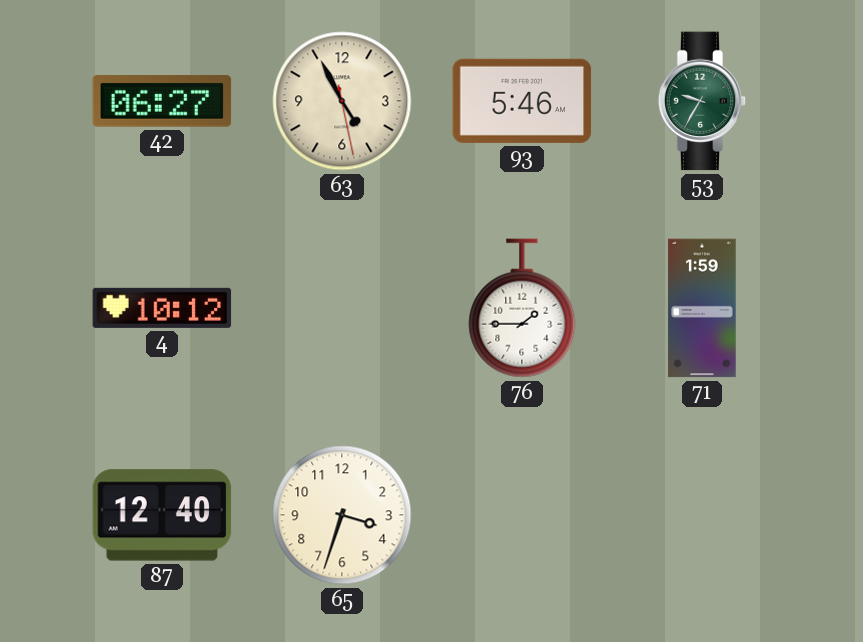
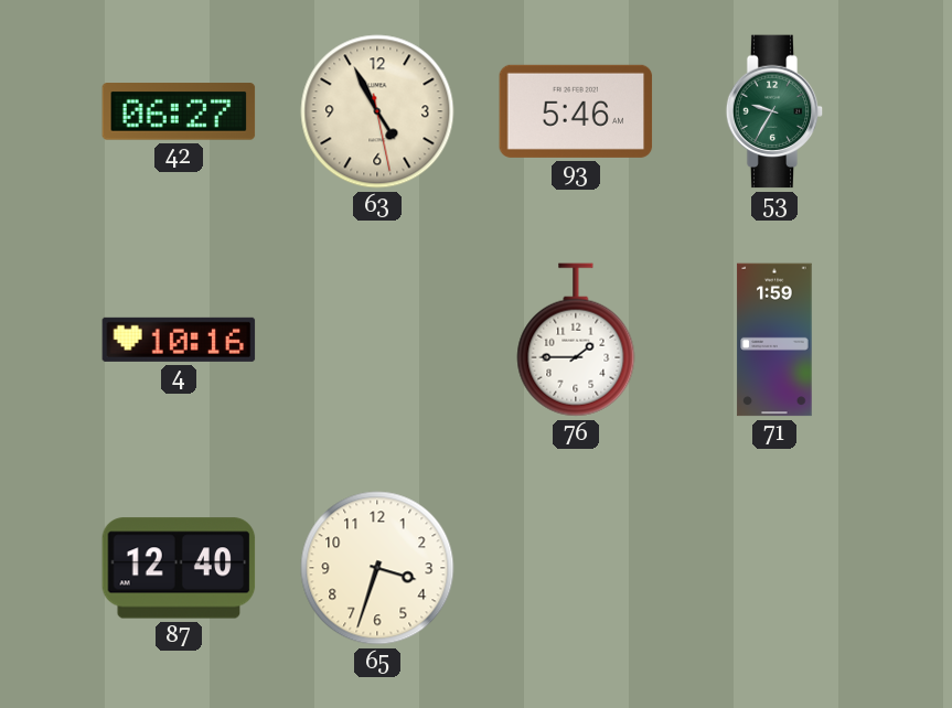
4: 10:12 -> 10:16
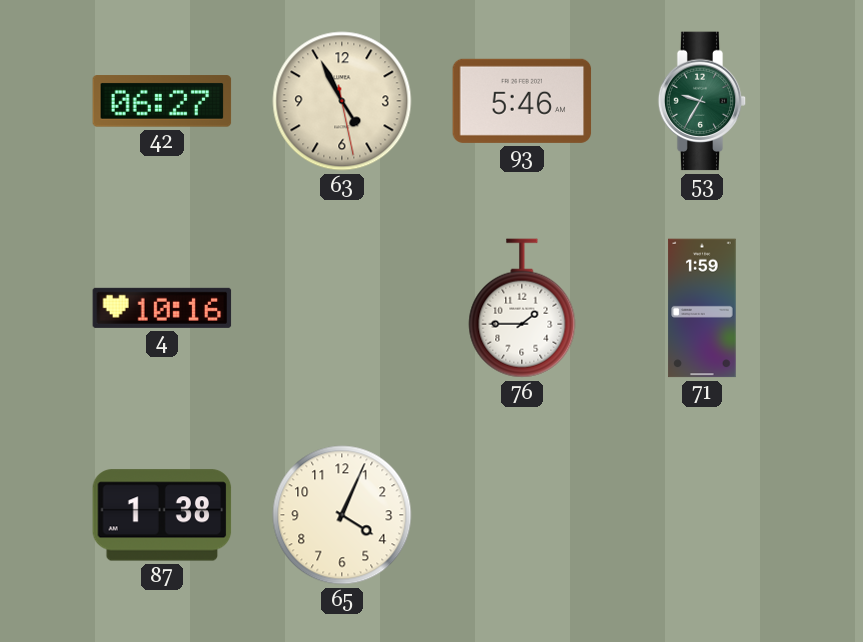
87: 12:40 -> 1:38
65: 3:33 -> 4:04
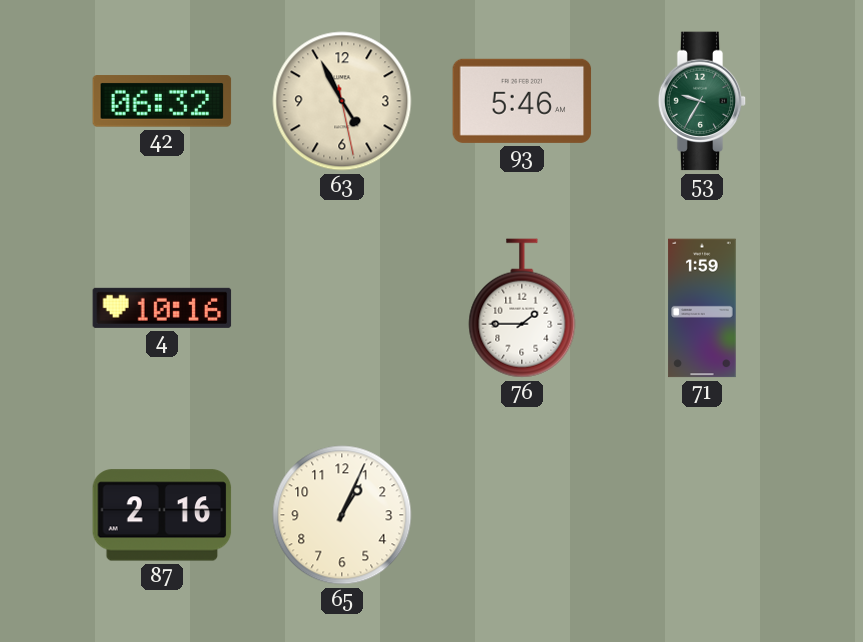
42: 06:27 -> 06:32
87: 1:38 -> 2:16
65: 4:04 -> 1:04
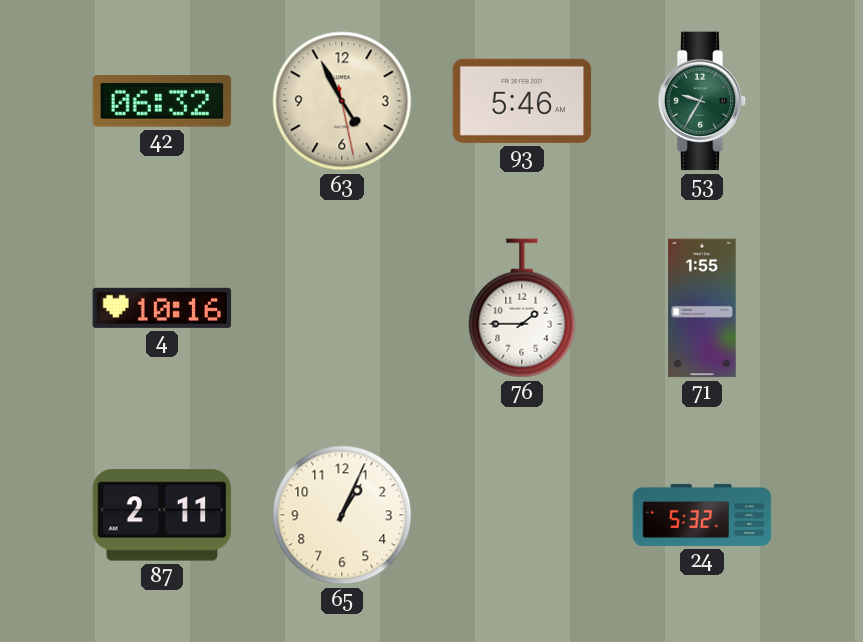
71: 1:59 -> 1:55
87: 2:16 -> 2:11
24: none -> 5:32
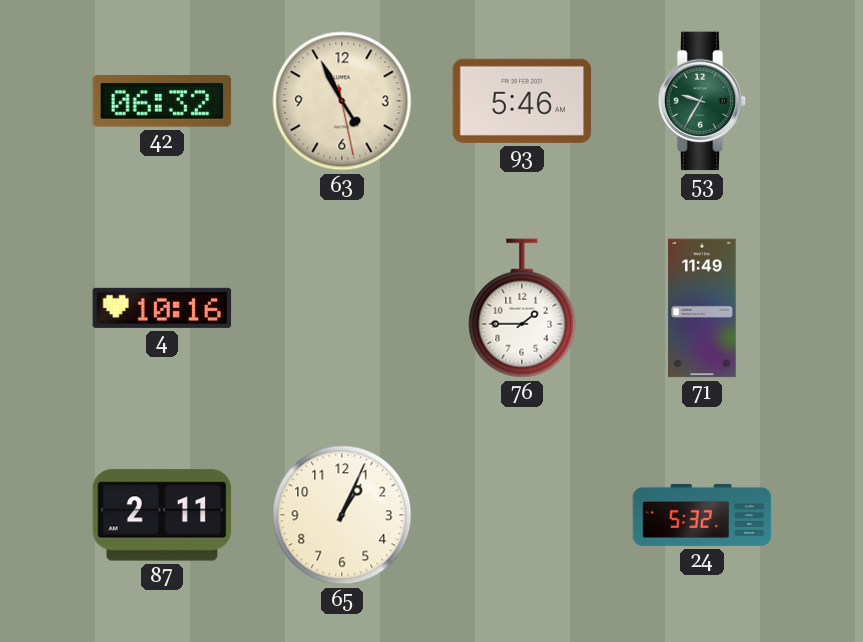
71: 1:55 -> 11:49
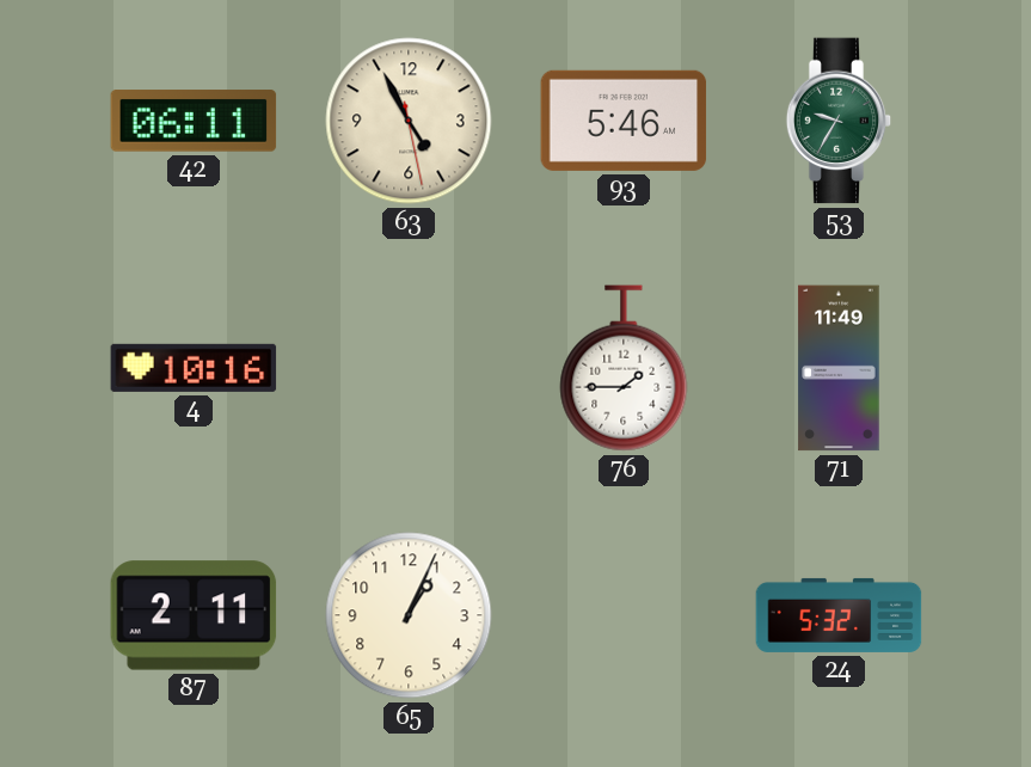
42: 06:32 -> 06:11
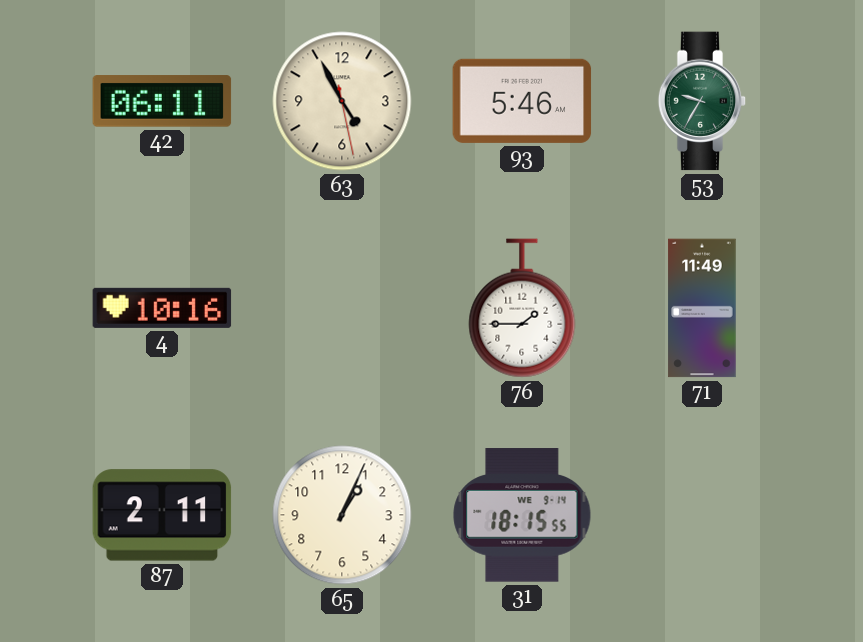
31: none -> 18:15
24: 5:32 -> none
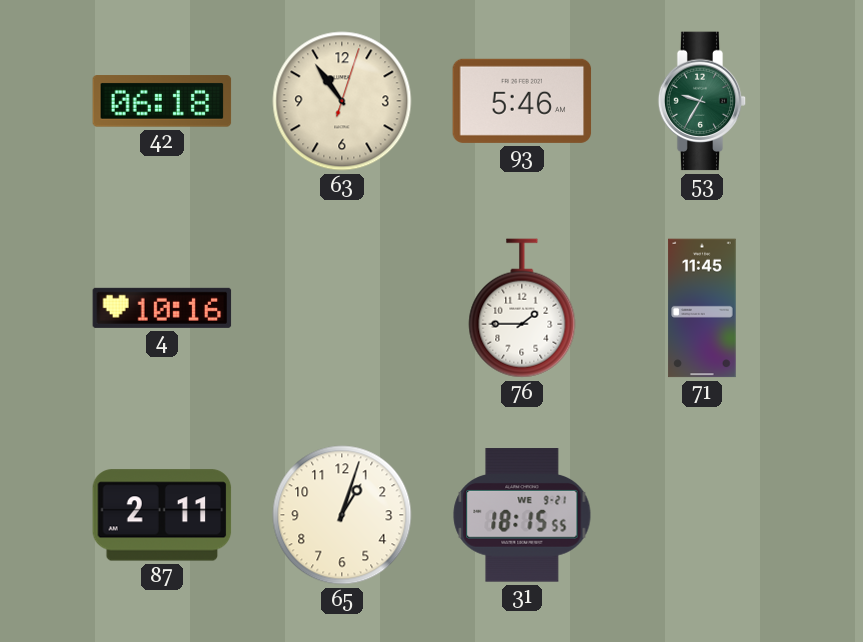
42: 06:11 -> 06:18
63: 4:55 -> 10:54
71: 11:49 -> 11:45
65: 1:04 -> 1:03
31 date: WE 9-14 -> WE 9-21
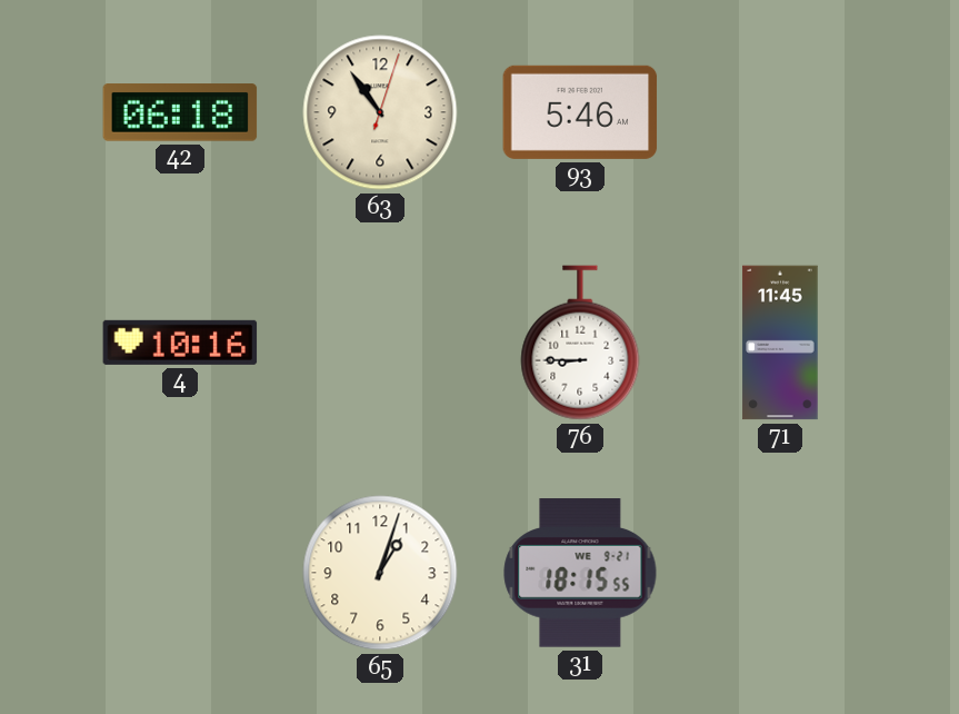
53: 9:35 -> none
76: 1:45 -> 8:45
87: 2:11 -> none
